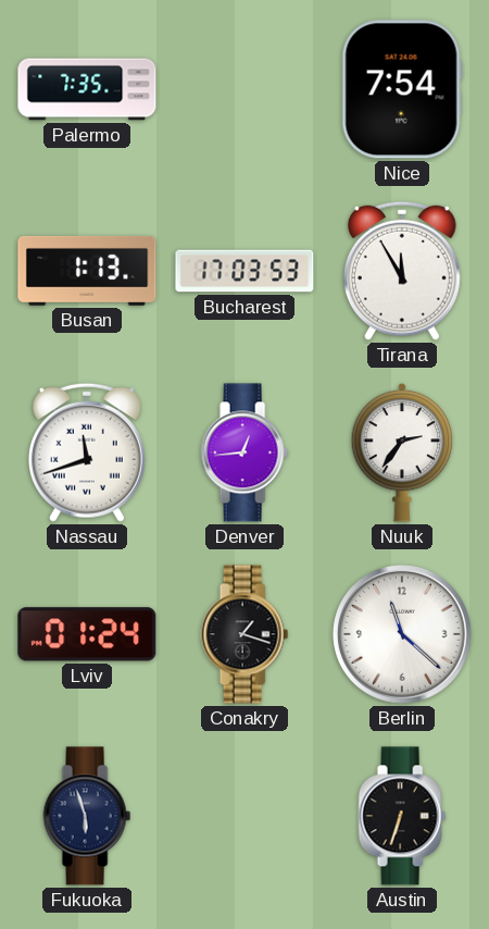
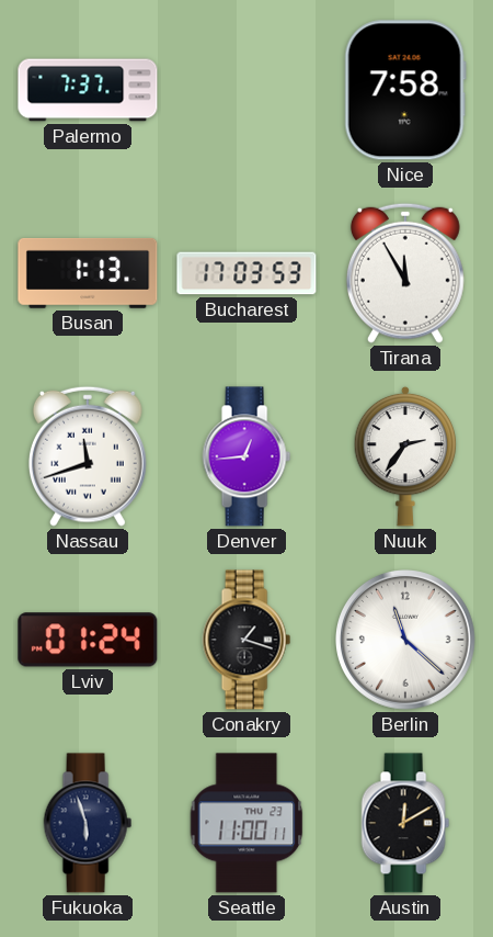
Palermo: 7:35 -> 7:37
Nice: 7:54 -> 7:58
Seattle: none -> 11:00
Austin: 6:33 -> 12:10
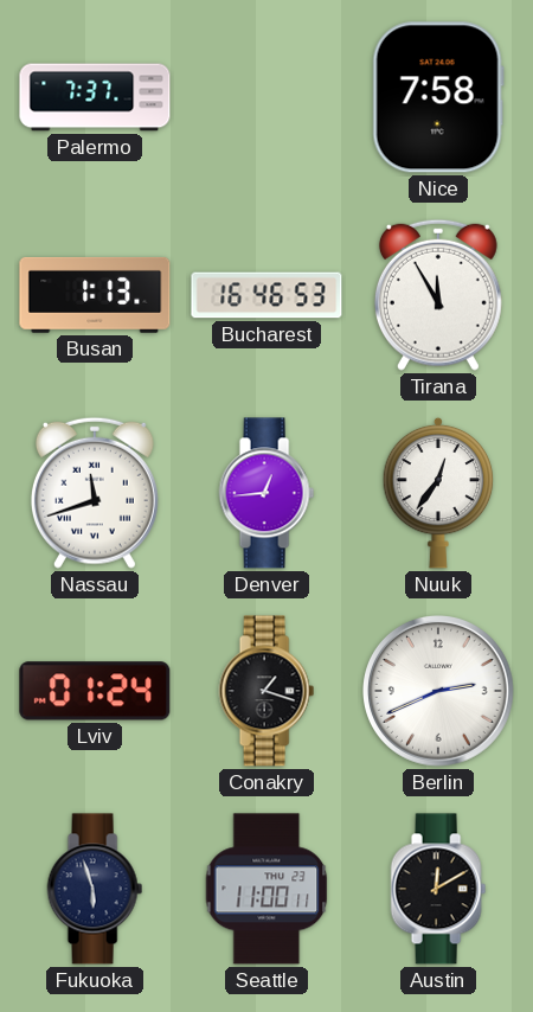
Bucharest: 17:03 -> 16:46
Nuuk: 2:36 -> 12:36
Berlin: 11:22 -> 2:41
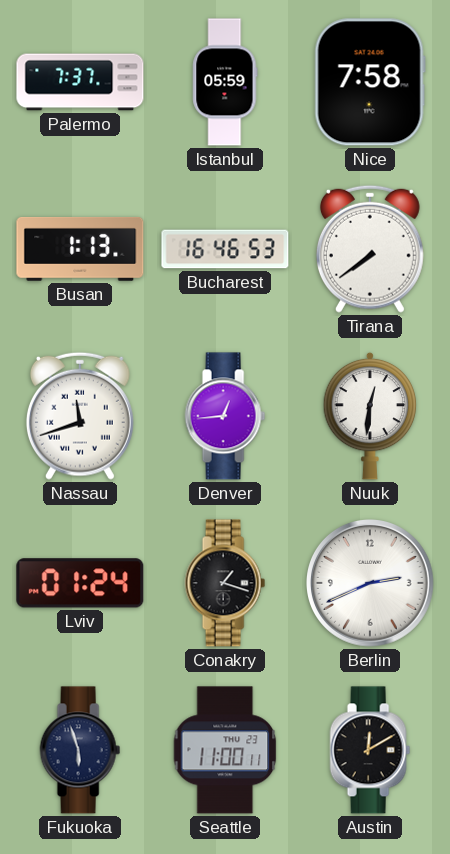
Istanbul: none -> 05:59
Tirana: 11:55 -> 7:39
Nuuk: 12:36 -> 12:31
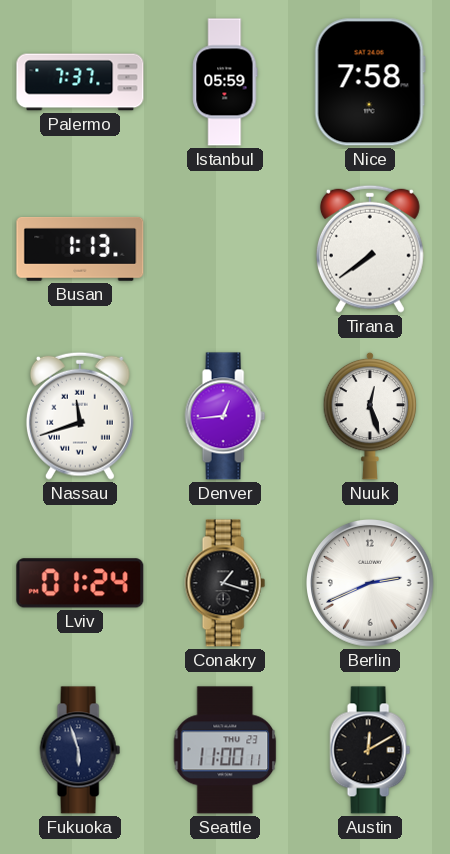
Bucharest: 16:46 -> none
Nuuk: 12:31 -> 12:27
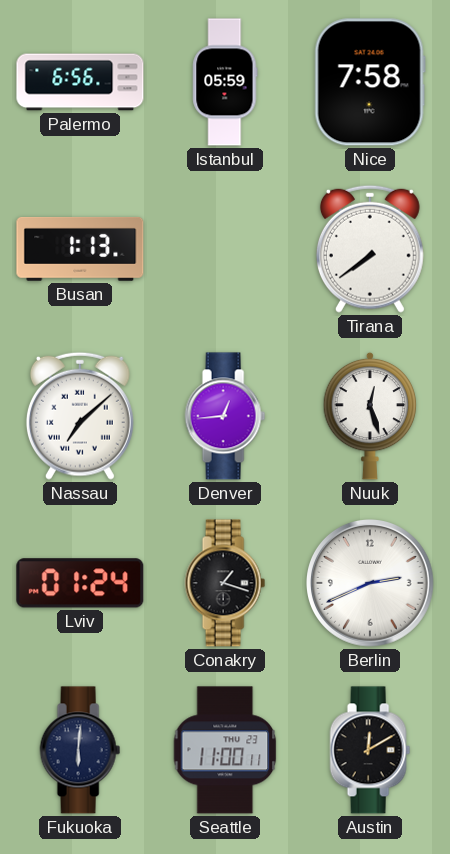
Palermo: 7:37 -> 6:56
Nassau: 11:42 -> 7:08
Fukuoka: 5:57 -> 6:01
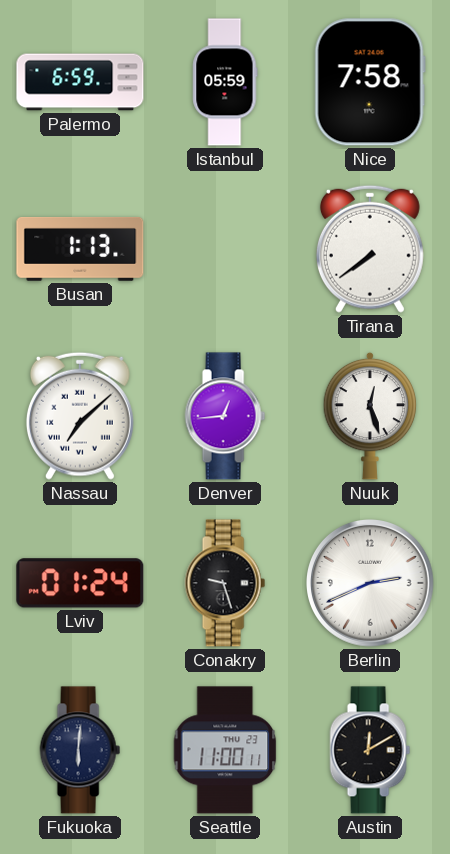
Palermo: 6:56 -> 6:59
Conakry: 1:18 -> 9:27
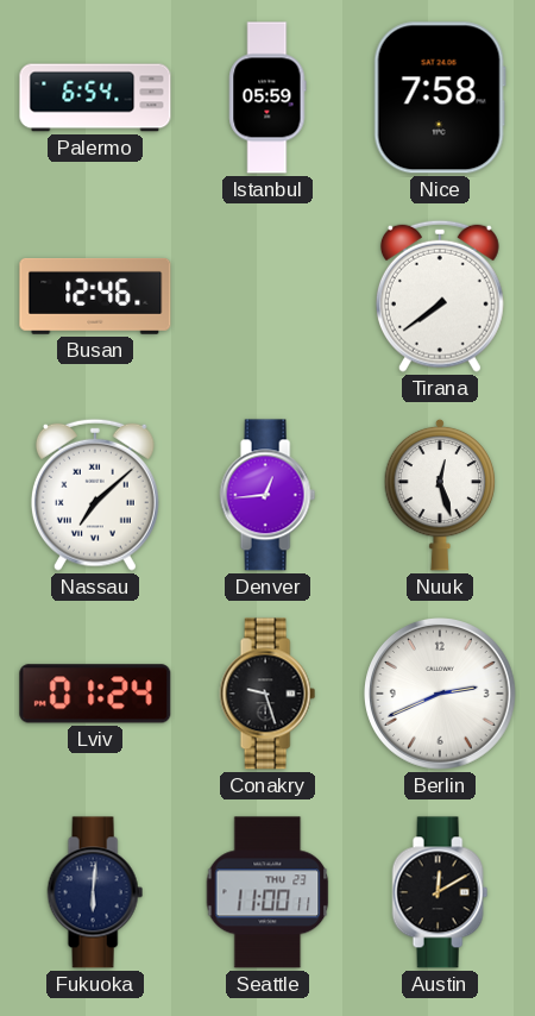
Palermo: 6:59 -> 6:54
Busan: 1:13 -> 12:46
